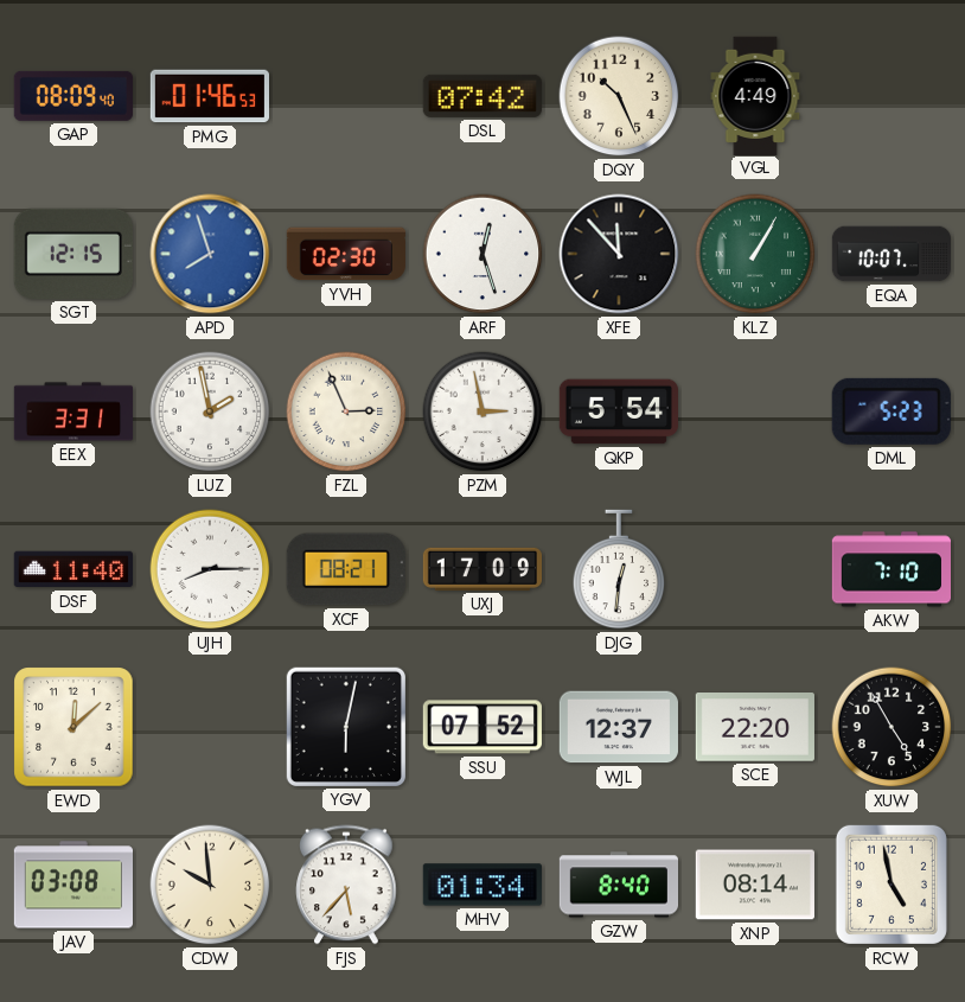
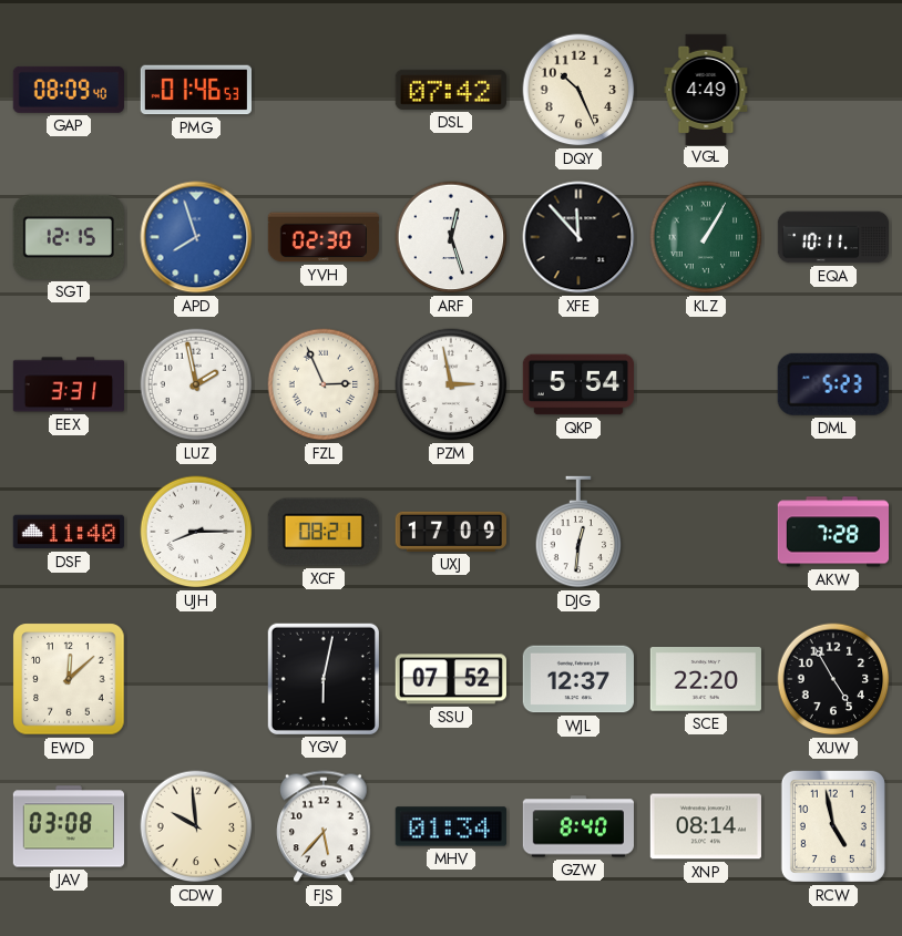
EQA: 10:07 -> 10:11
AKW: 7:10 -> 7:28
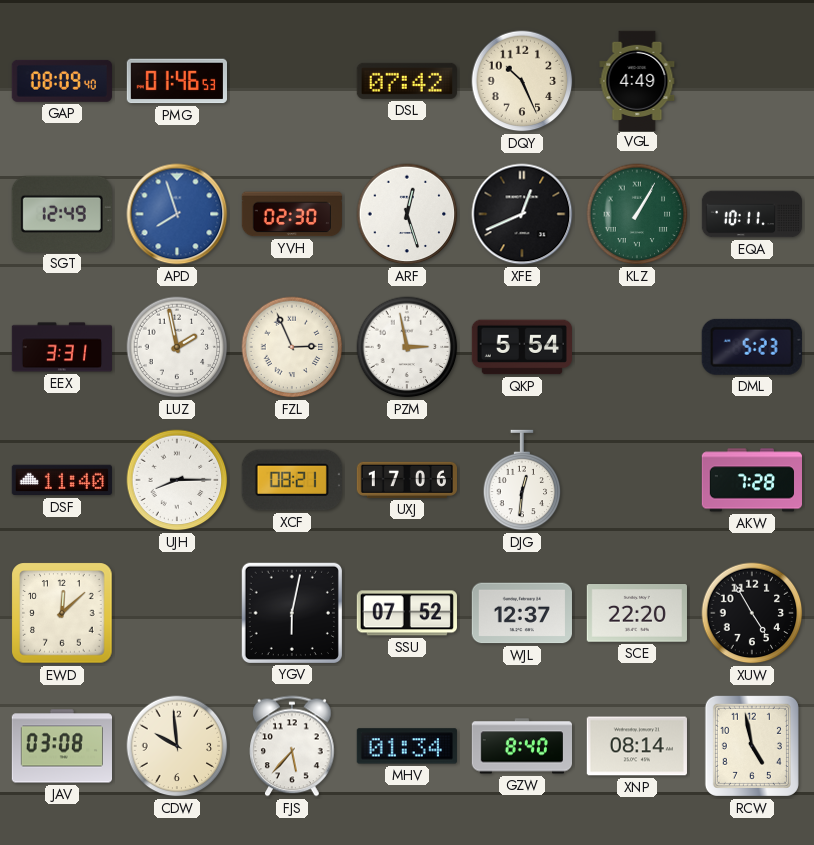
SGT: 12:15 -> 12:49
XFE: 11:53 -> 12:41
UXJ: 17:09 -> 17:06
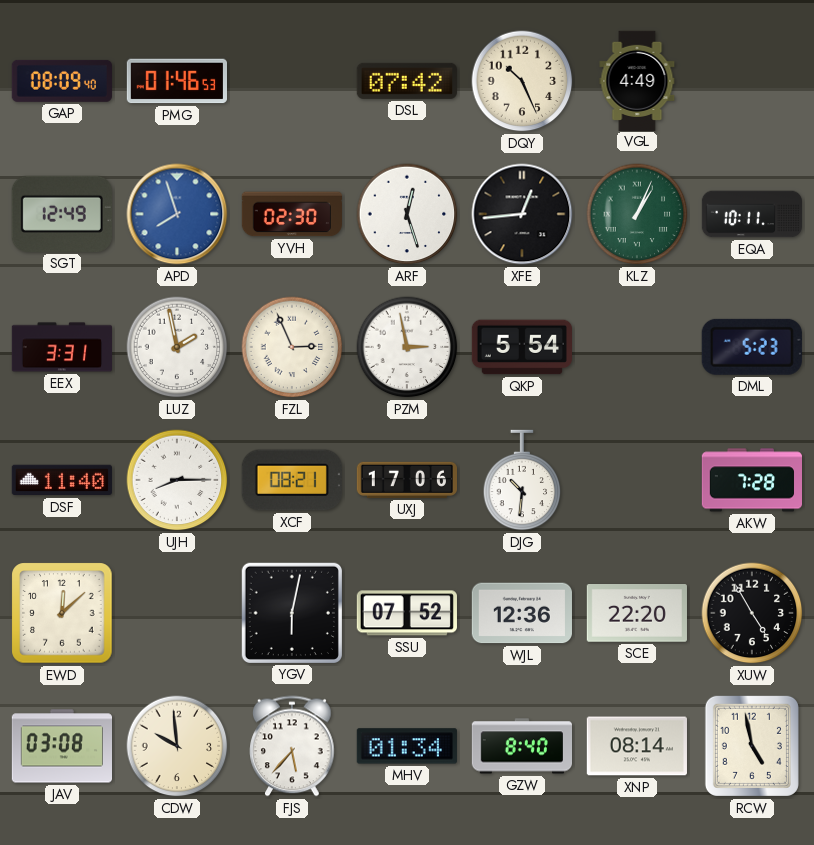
XFE: 12:41 -> 12:44
KLZ: 1:05 -> 1:04
DJG: 12:31 -> 10:31
WJL: 12:37 -> 12:36
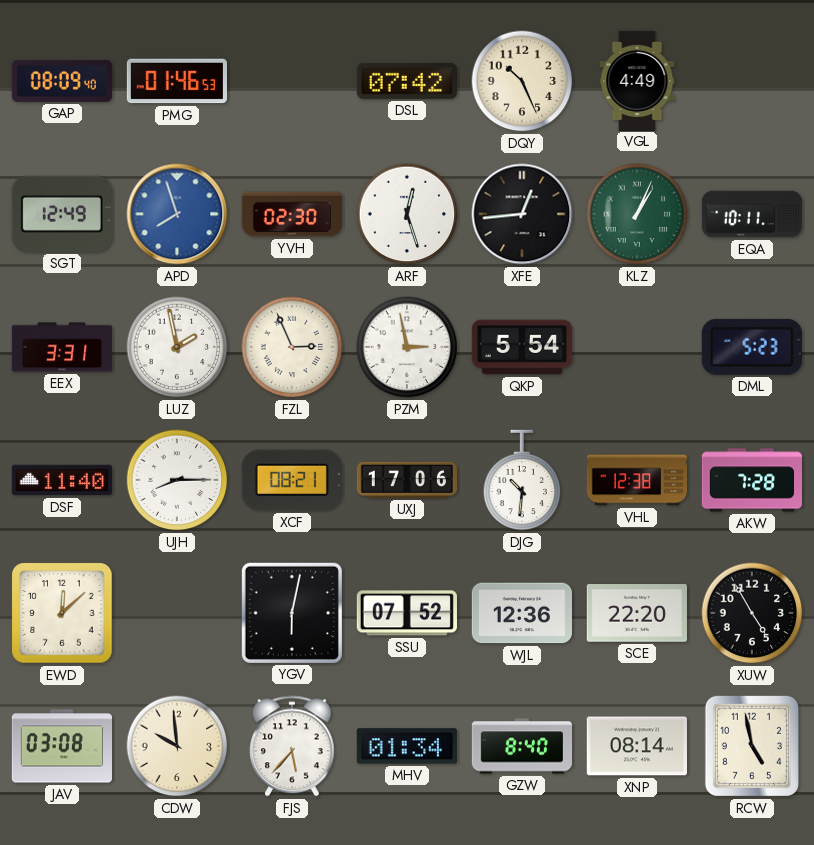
VHL: none -> 12:38
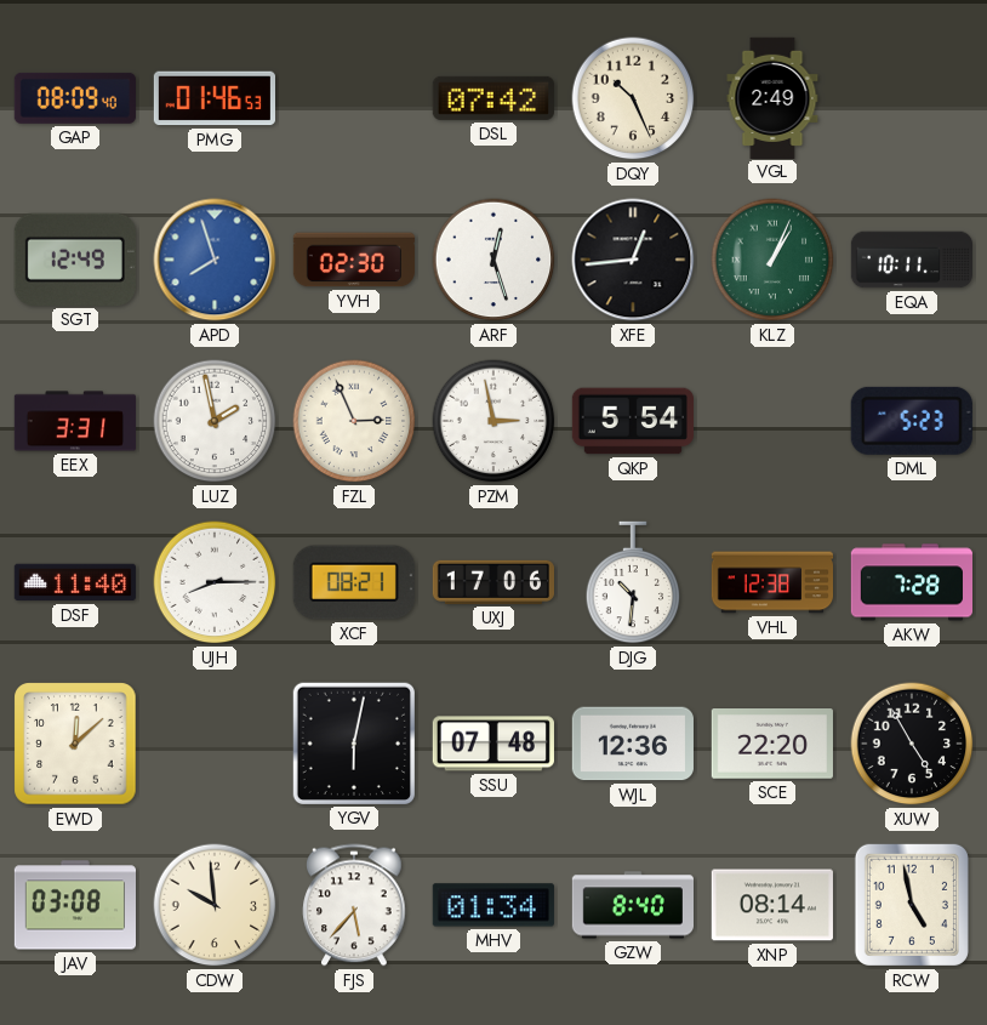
VGL: 4:49 -> 2:49
SSU: 07:52 -> 07:48
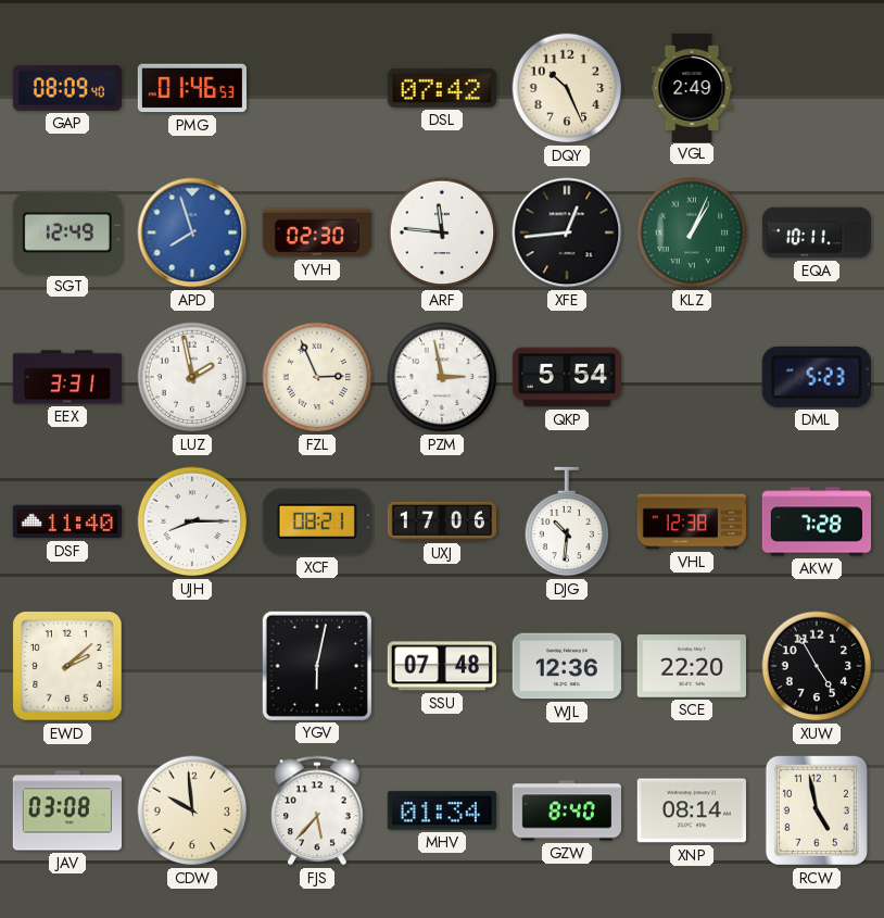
ARF: 12:27 -> 11:46
EWD: 12:08 -> 2:08
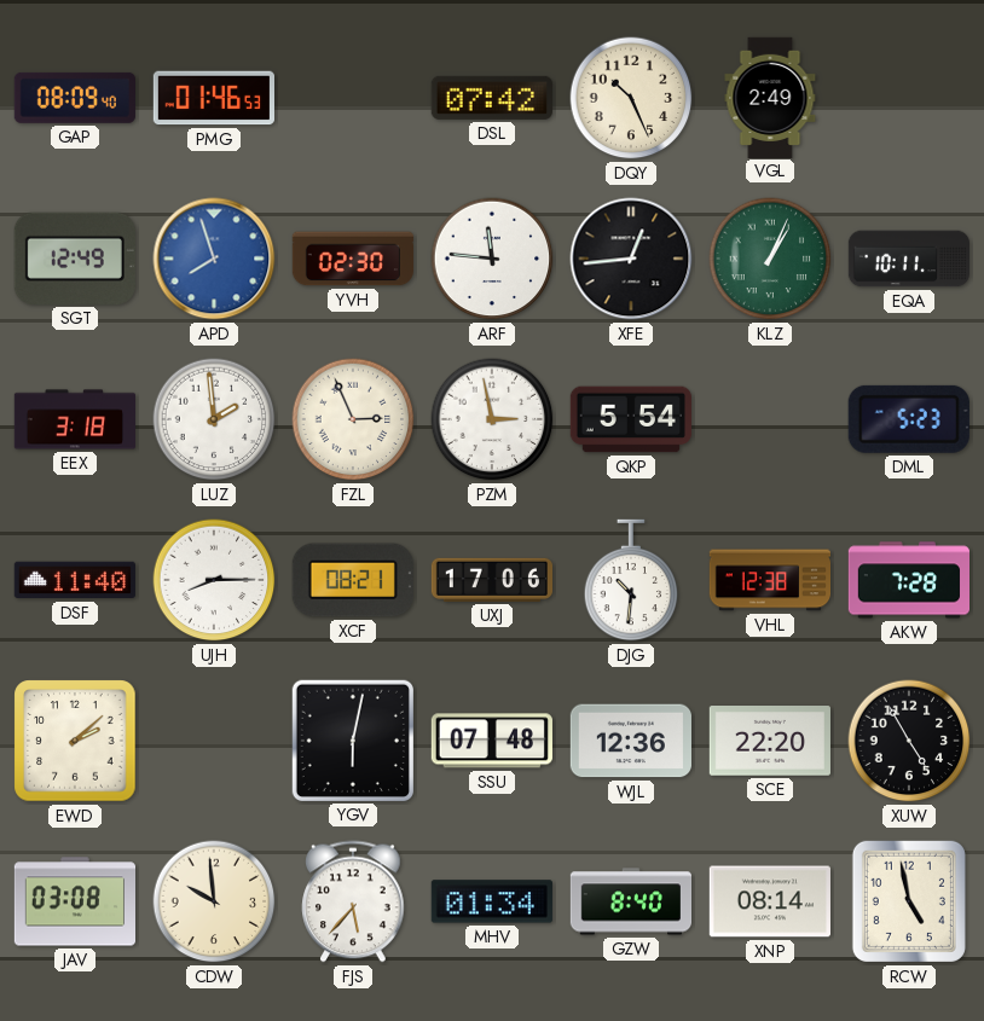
EEX: 3:31 -> 3:18
LUZ: 1:58 -> 1:59
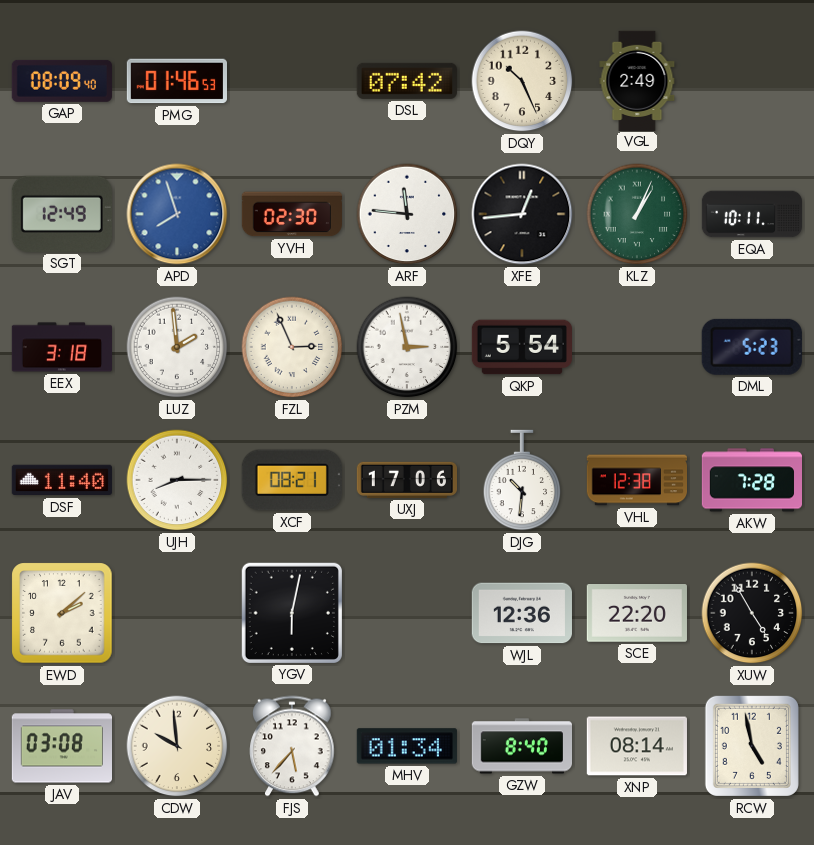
SSU: 07:48 -> none
